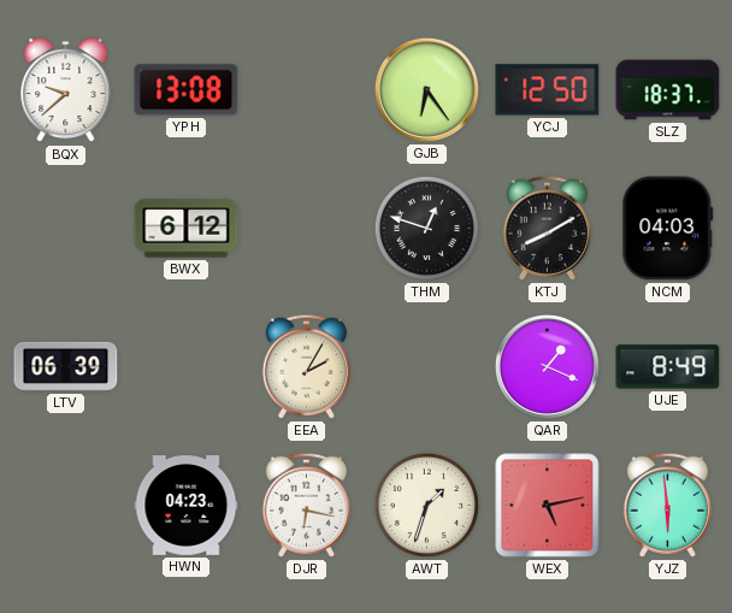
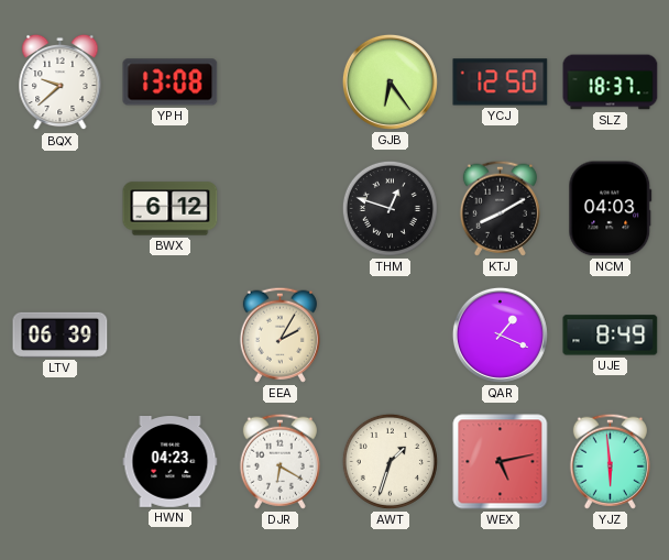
DJR: 6:17 -> 6:20
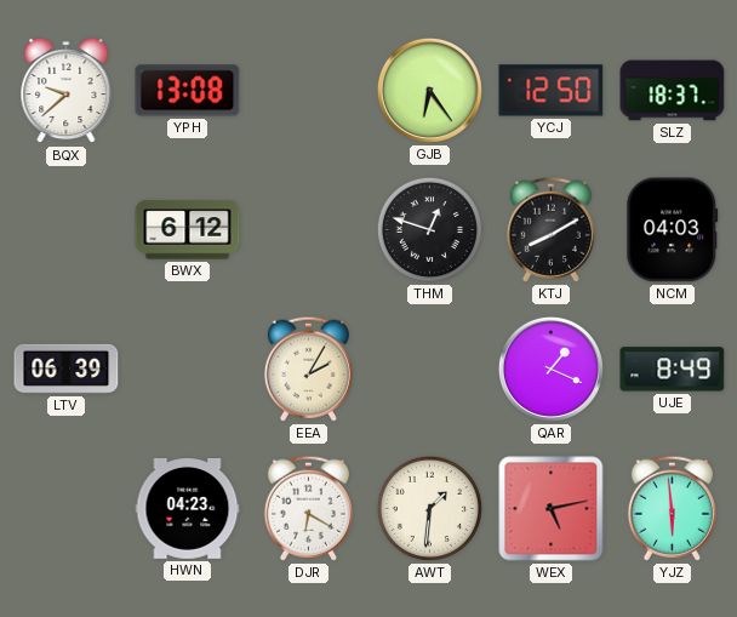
AWT: 1:33 -> 1:31
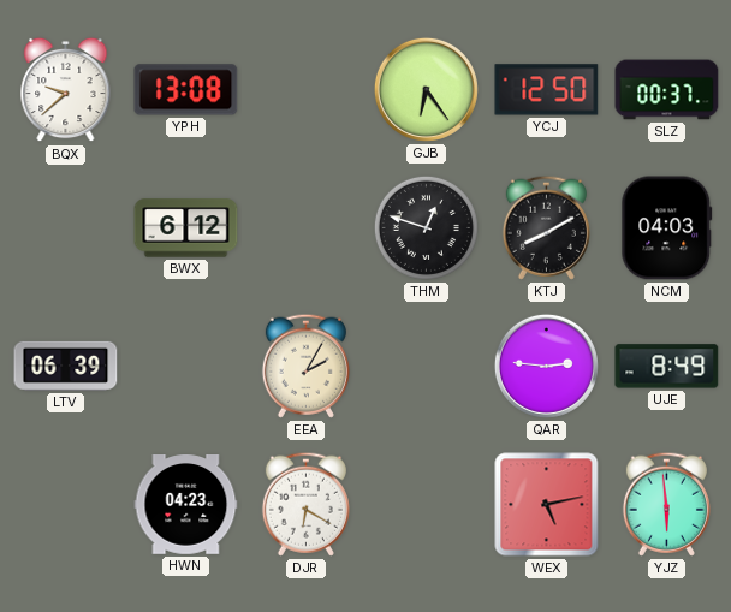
SLZ: 18:37 -> 00:37
QAR: 1:19 -> 2:46
AWT: 1:31 -> none
